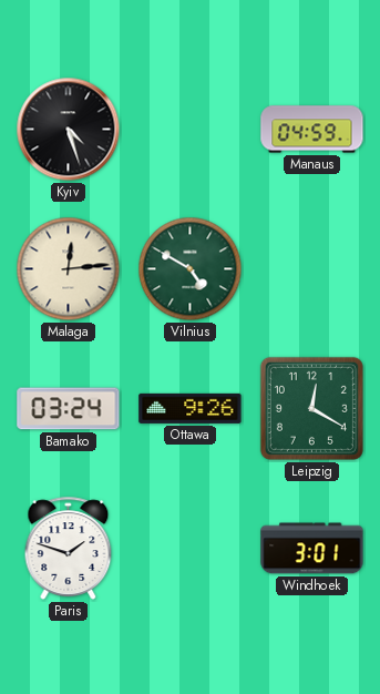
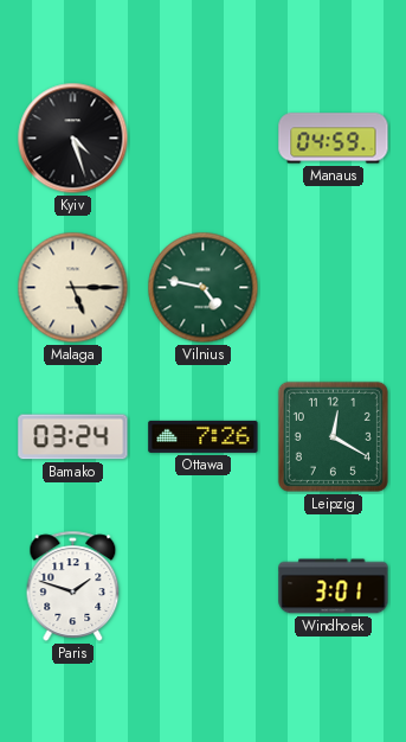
Malaga: 12:14 -> 5:15
Vilnius: 4:50 -> 4:47
Ottawa: 9:26 -> 7:26
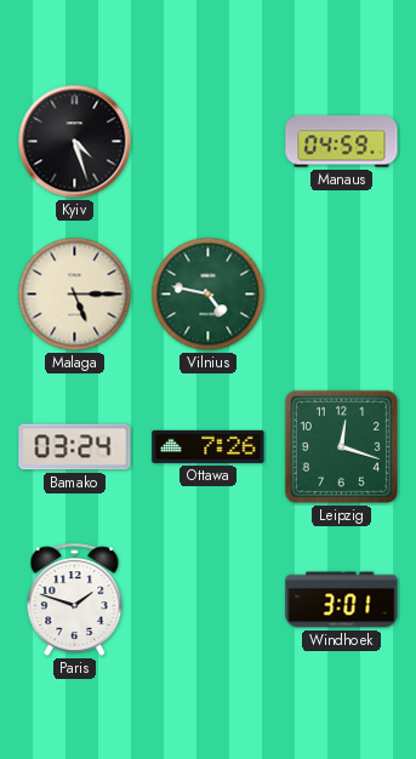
Leipzig: 12:20 -> 12:18
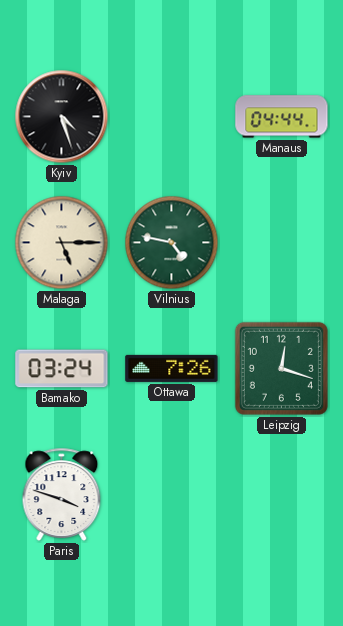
Manaus: 04:59 -> 04:44
Paris: 1:48 -> 3:48
Windhoek: 3:01 -> none
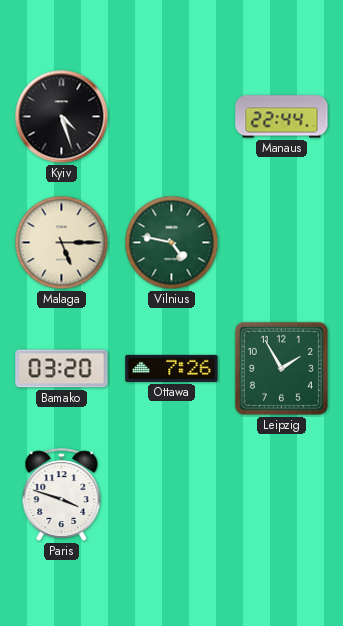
Manaus: 04:44 -> 22:44
Bamako: 03:24 -> 03:20
Leipzig: 12:18 -> 1:55
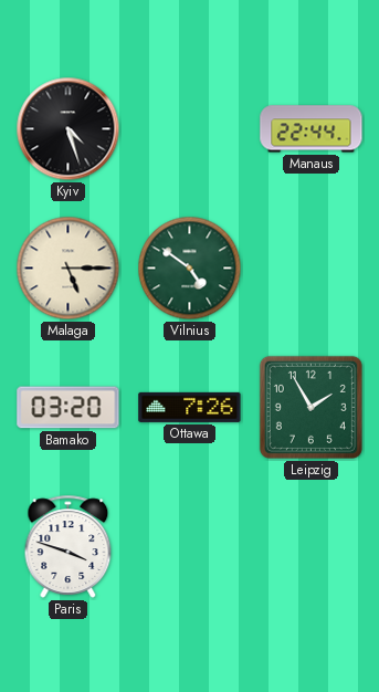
Vilnius: 4:47 -> 4:51
